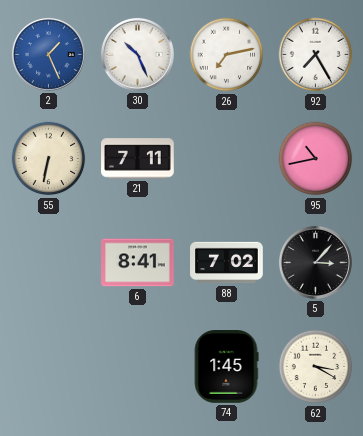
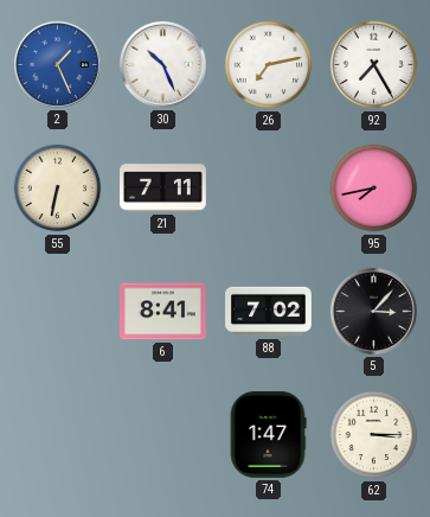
95: 10:43 -> 7:43
74: 1:45 -> 1:47
62: 3:20 -> 3:15
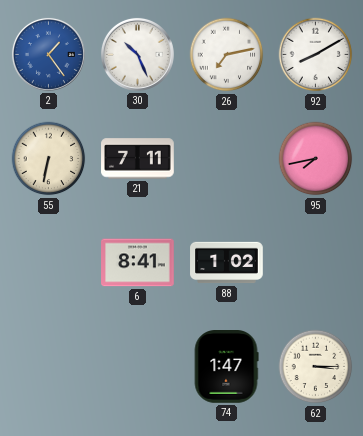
2: 1:26 -> 1:24
92: 7:25 -> 8:10
88: 7:02 -> 1:02
5: 3:07 -> none
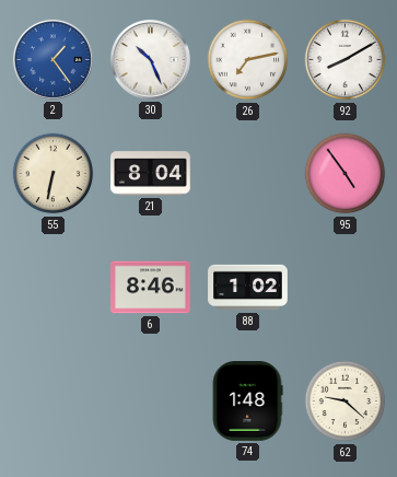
21: 7:11 -> 8:04
95: 7:43 -> 4:54
6: 8:41 -> 8:46
74: 1:47 -> 1:48
62: 3:15 -> 9:22
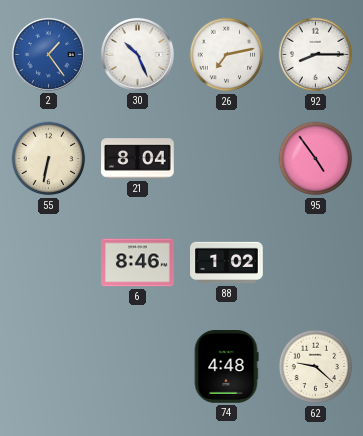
92: 8:10 -> 8:15
74: 1:48 -> 4:48
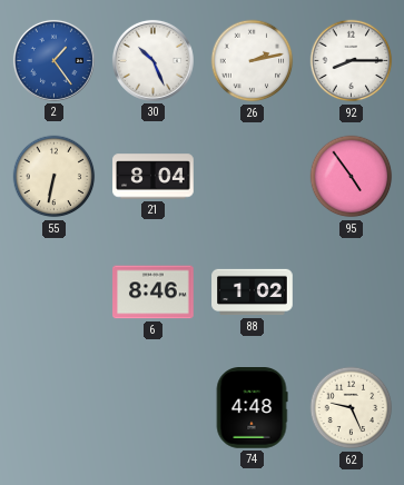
26: 7:13 -> 2:13
62: 9:22 -> 9:26
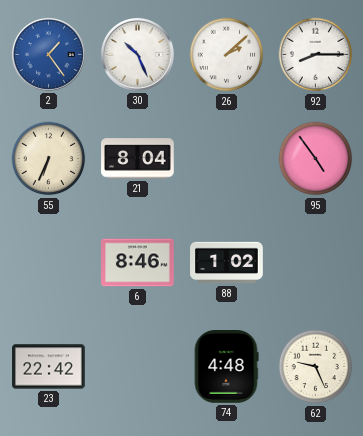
26: 2:13 -> 2:08
55: 6:32 -> 6:34
23: none -> 22:42
